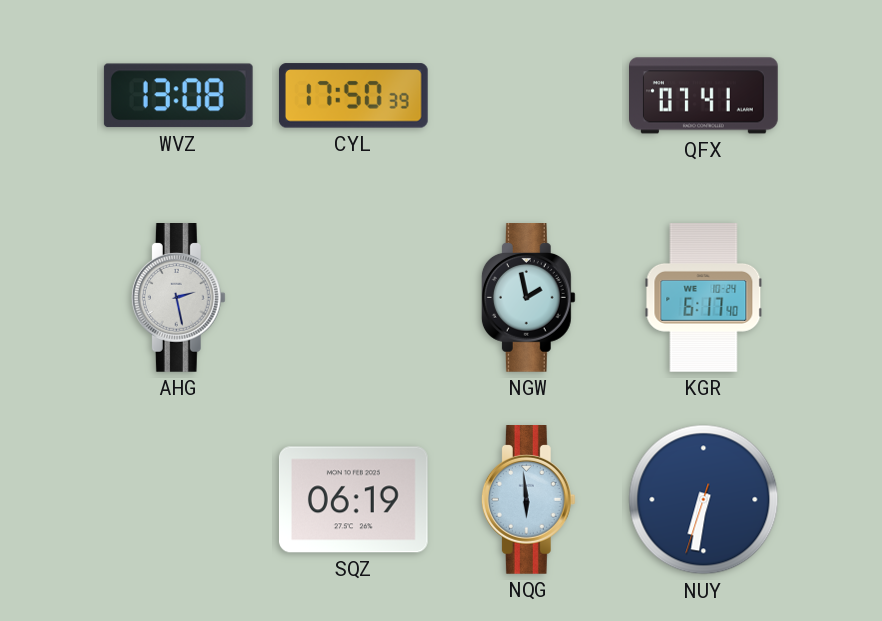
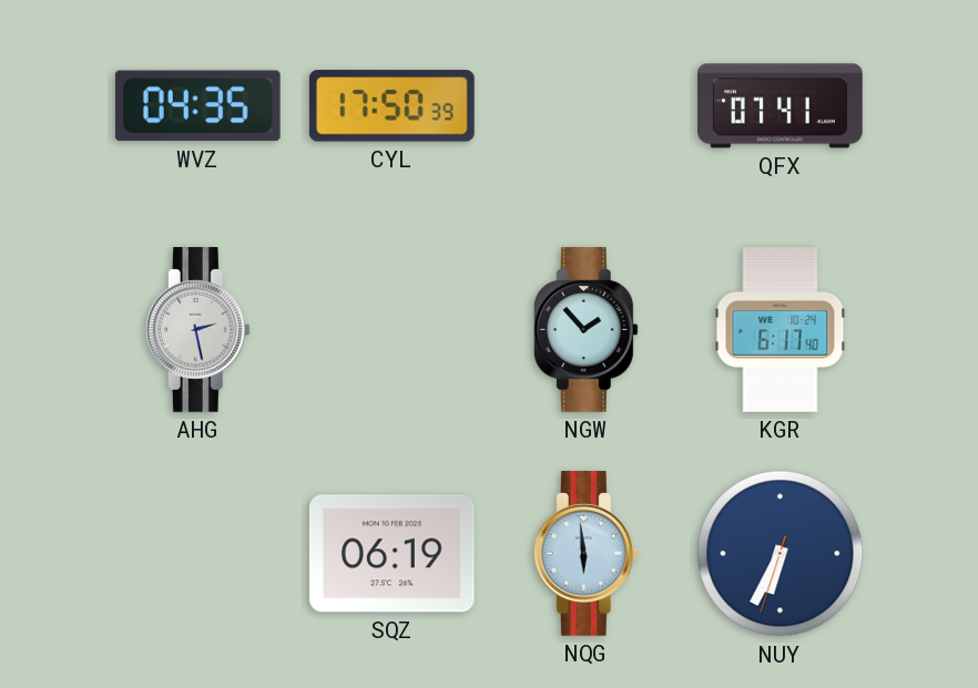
WVZ: 13:08 -> 04:35
NGW: 1:58 -> 1:53
NUY: 6:31 -> 6:34
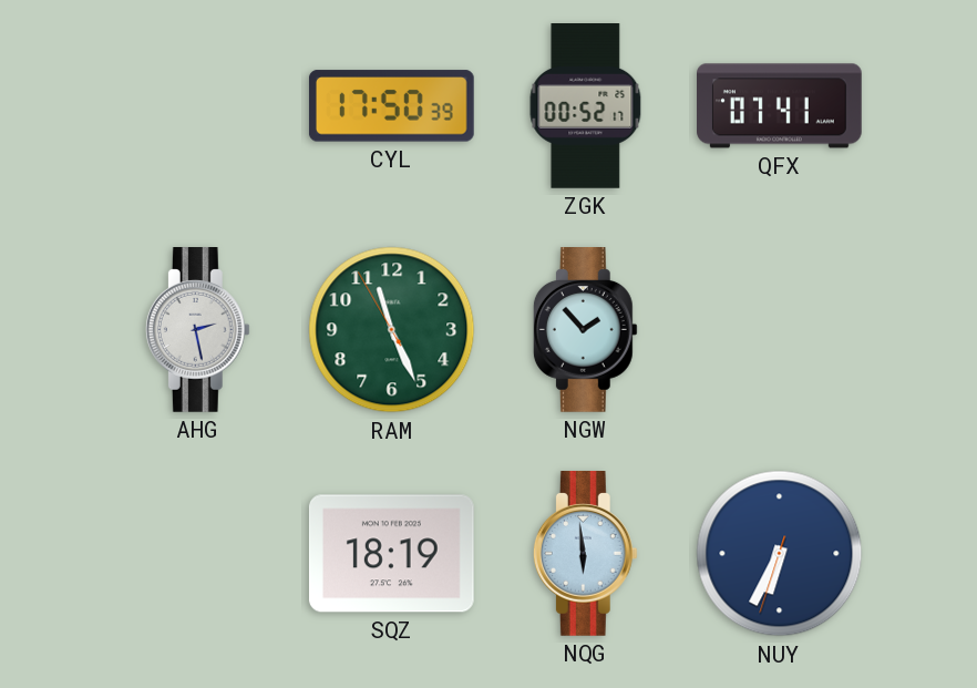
WVZ: 04:35 -> none
ZGK: none -> 00:52
RAM: none -> 11:25
KGR: 6:17 -> none
SQZ: 06:19 -> 18:19
